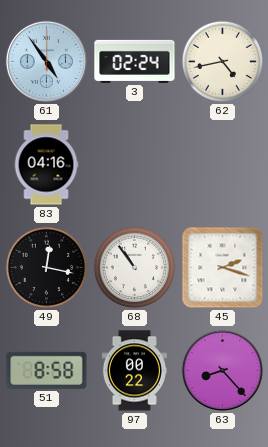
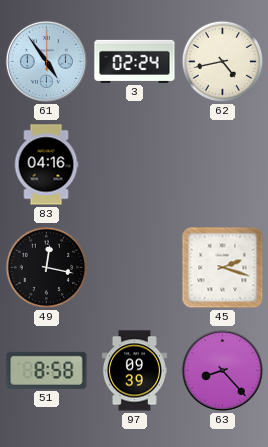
68: 10:54 -> none
97: 00:22 -> 09:39
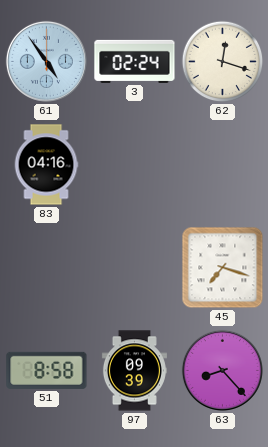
62: 4:43 -> 12:18
49: 12:17 -> none
45: 2:18 -> 7:18
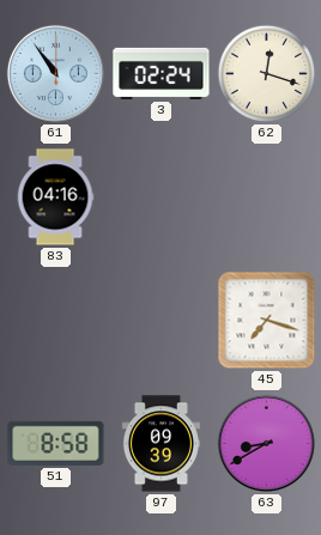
61: 4:54 -> 10:54
63: 8:23 -> 8:40
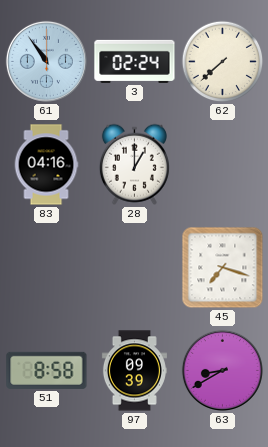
62: 12:18 -> 7:38
28: none -> 1:00
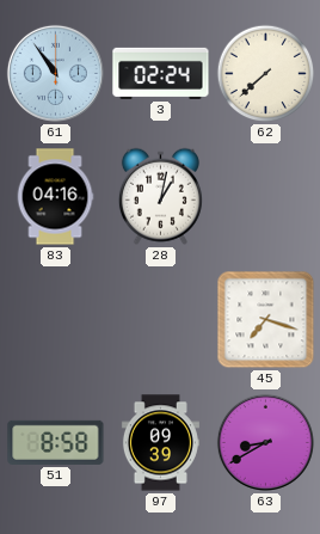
28: 1:00 -> 1:02
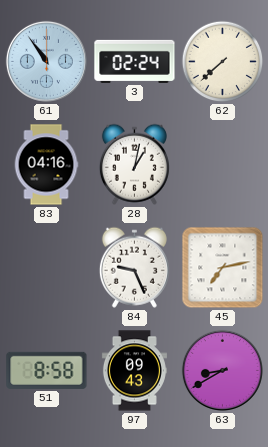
84: none -> 9:26
45: 7:18 -> 7:13
97: 09:39 -> 09:43
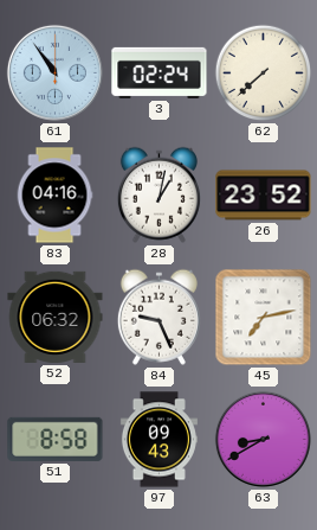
26: none -> 23:52
52: none -> 06:32
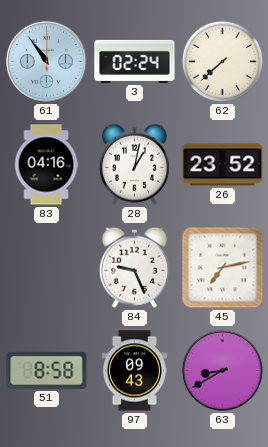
52: 06:32 -> none
